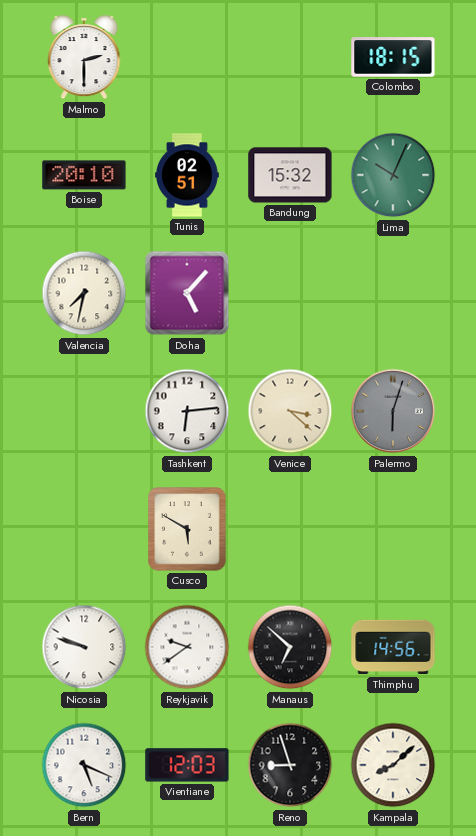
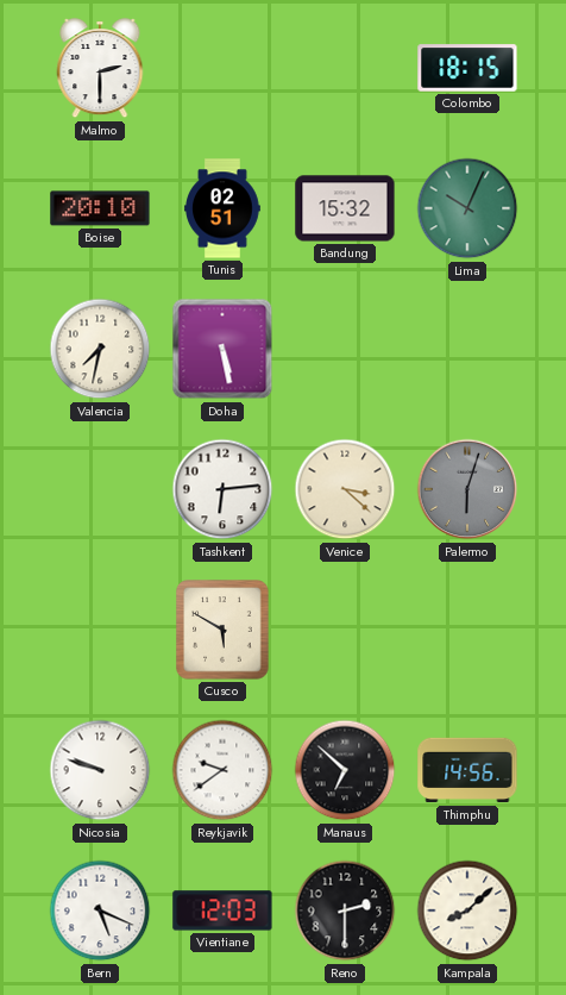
Doha: 5:07 -> 5:28
Reno: 8:57 -> 2:30
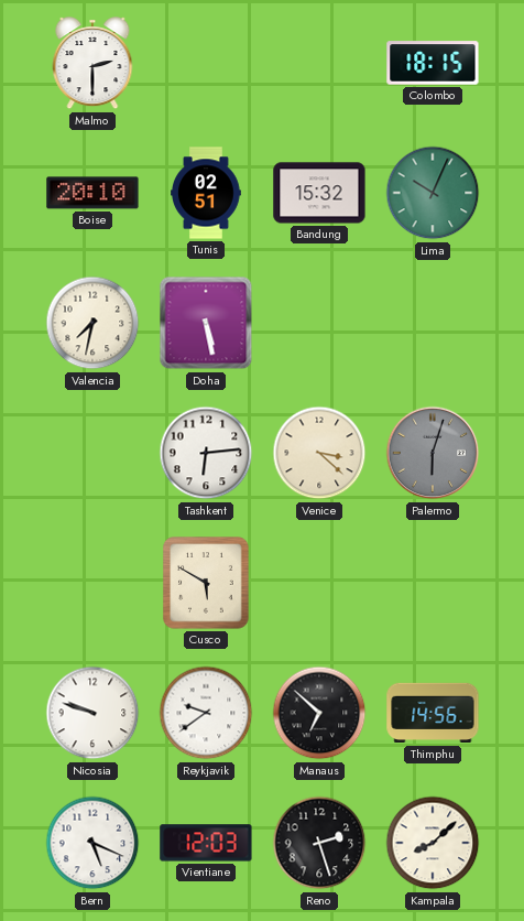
Reno: 2:30 -> 2:27
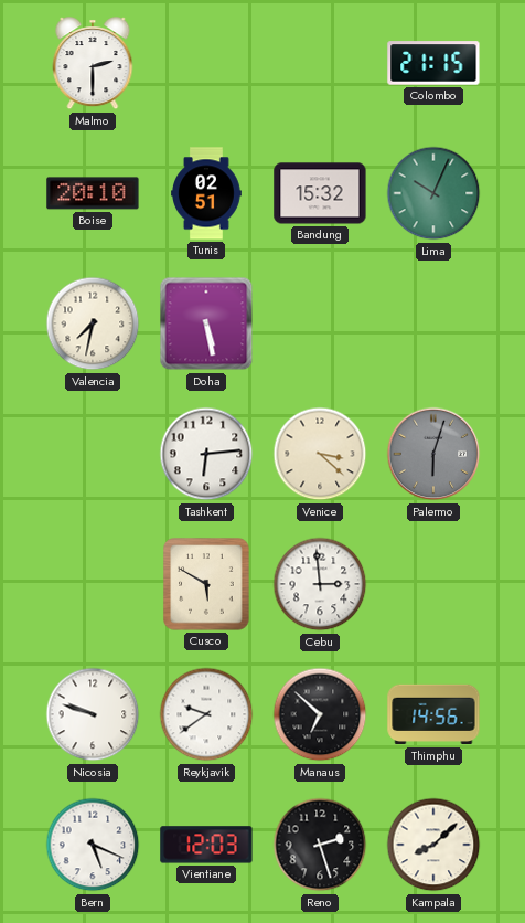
Colombo: 18:15 -> 21:15
Cebu: none -> 2:59
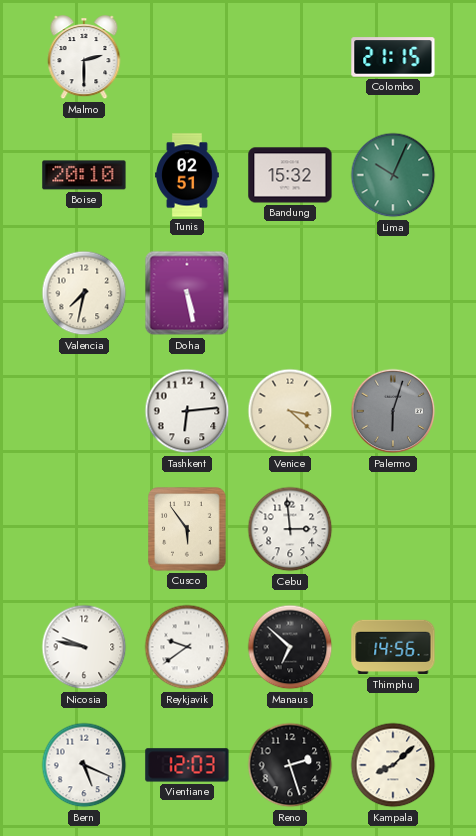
Cusco: 5:50 -> 5:54
Nicosia: 9:48 -> 9:47
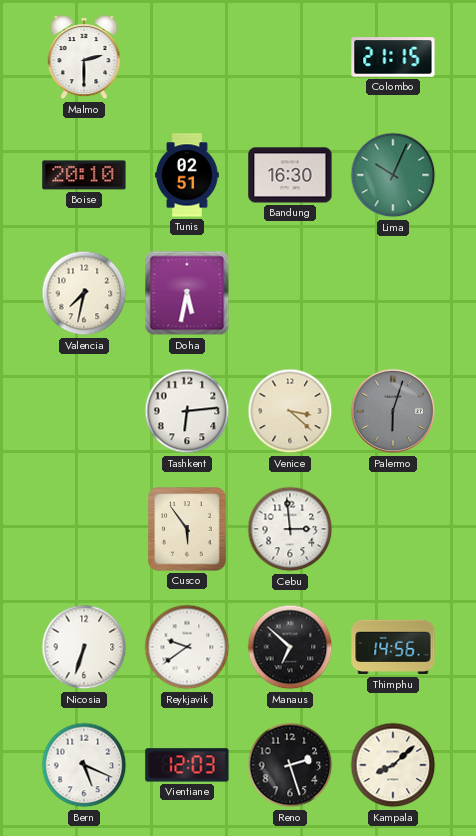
Bandung: 15:32 -> 16:30
Doha: 5:28 -> 5:32
Nicosia: 9:47 -> 6:33
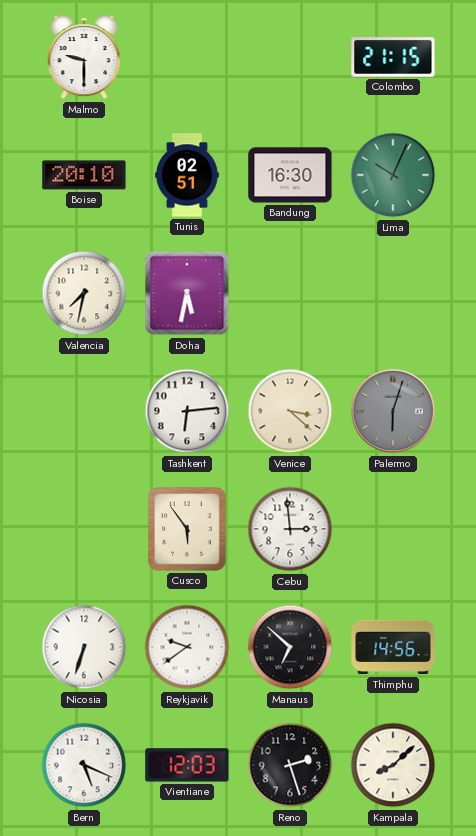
Malmo: 2:30 -> 9:30
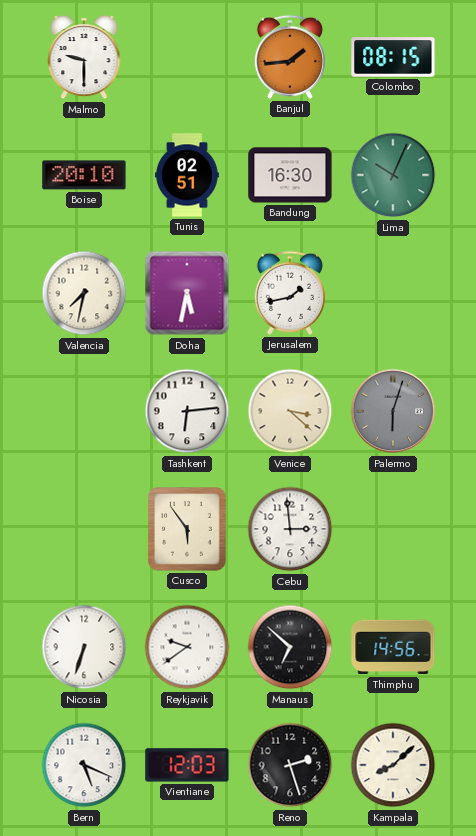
Banjul: none -> 1:44
Colombo: 21:15 -> 08:15
Jerusalem: none -> 1:43
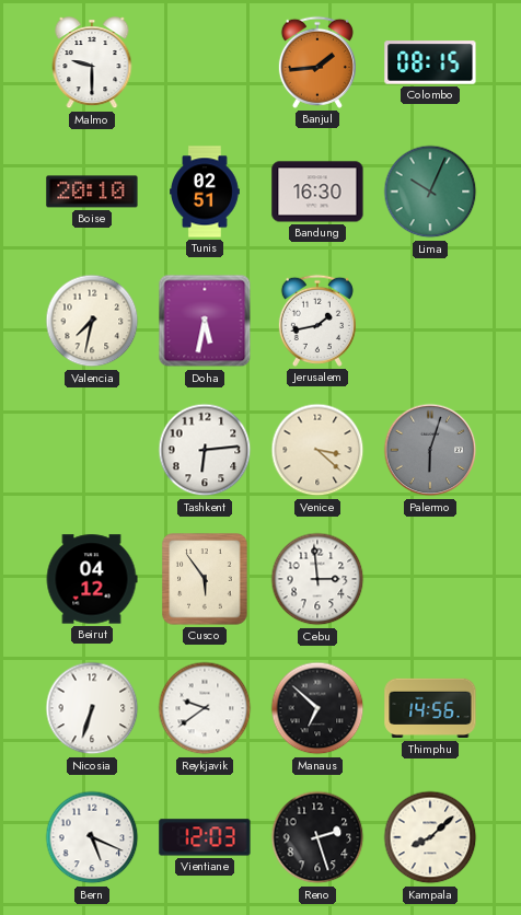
Beirut: none -> 04:12
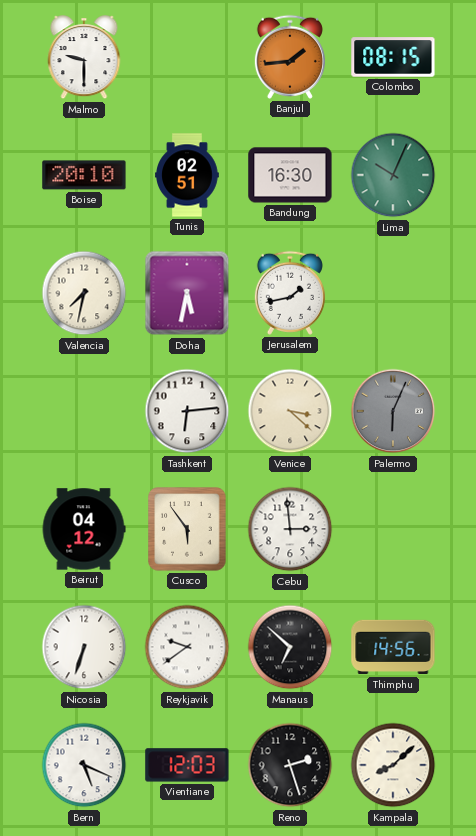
Palermo: 6:03 -> 6:04
